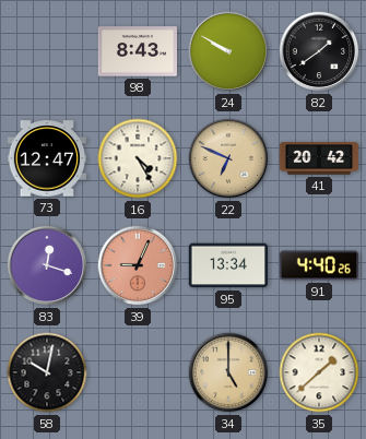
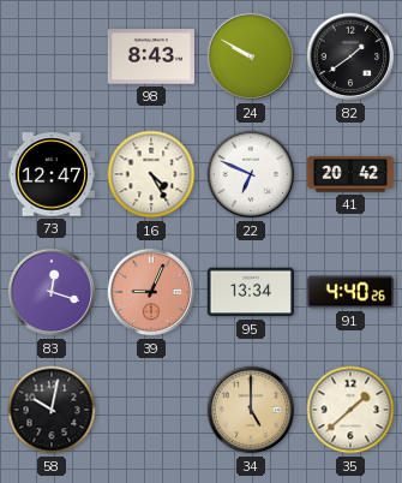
22 dial: champagne -> white
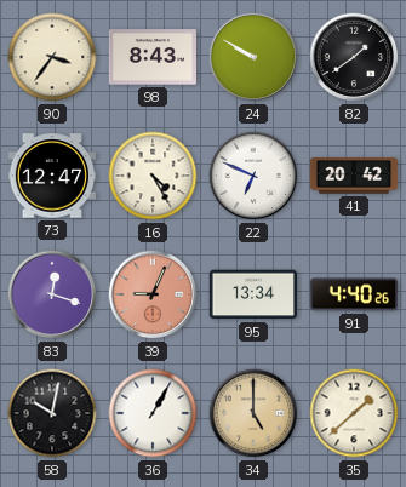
90: none -> 3:36
36: none -> 1:05
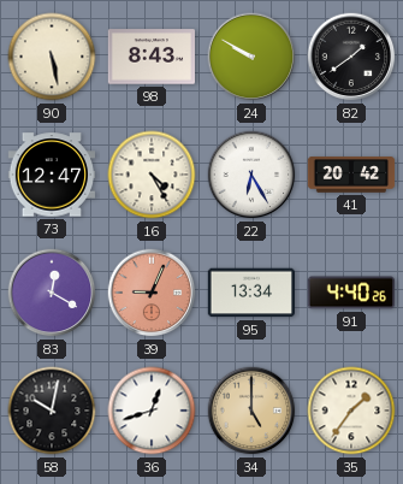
90: 3:36 -> 5:28
22: 6:49 -> 6:25
83: 12:18 -> 12:20
36: 1:05 -> 12:42
35: 1:38 -> 1:36
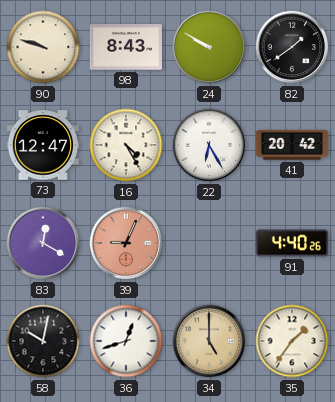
90: 5:28 -> 9:48
95: 13:34 -> none
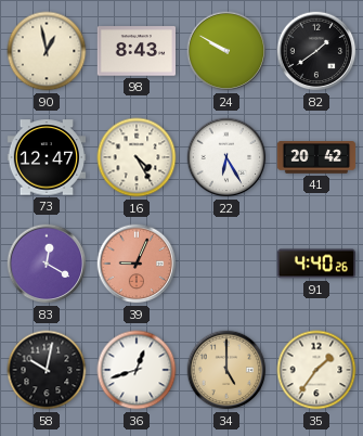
90: 9:48 -> 12:58
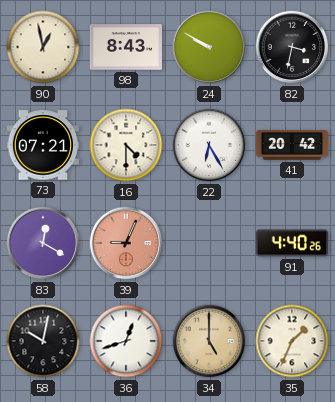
82: 1:39 -> 3:32
73: 12:47 -> 07:21
16: 4:25 -> 4:30
35: 1:36 -> 1:34
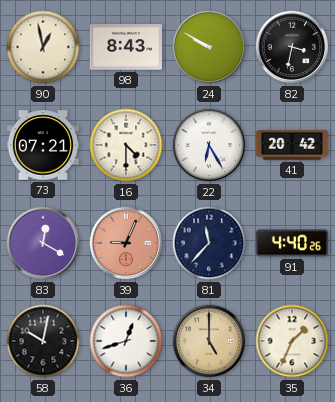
81: none -> 11:37
